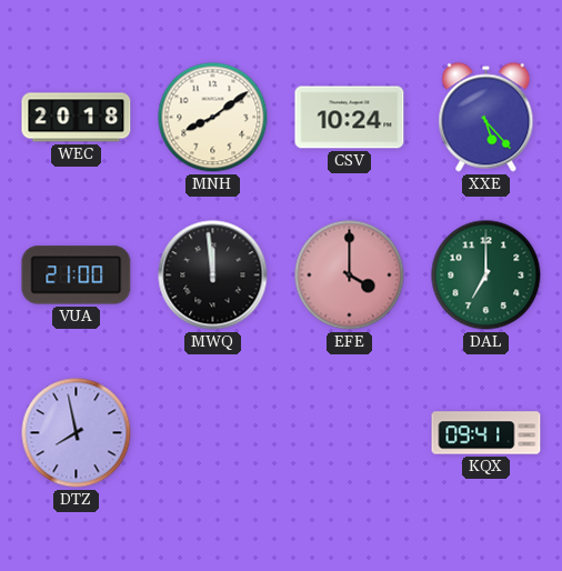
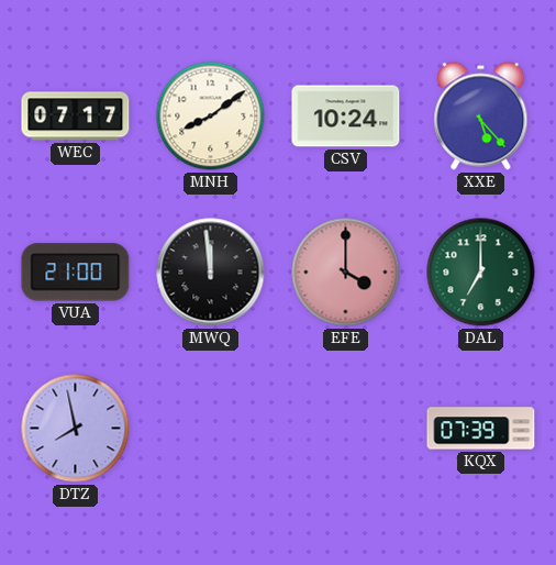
WEC: 20:18 -> 07:17
KQX: 09:41 -> 07:39
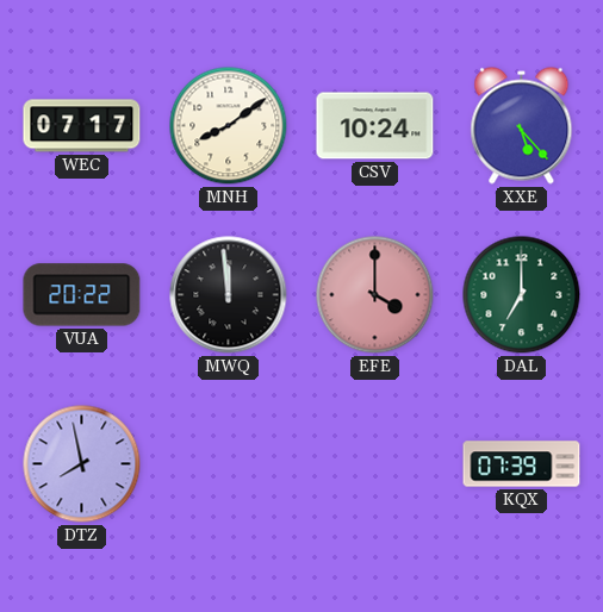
VUA: 21:00 -> 20:22
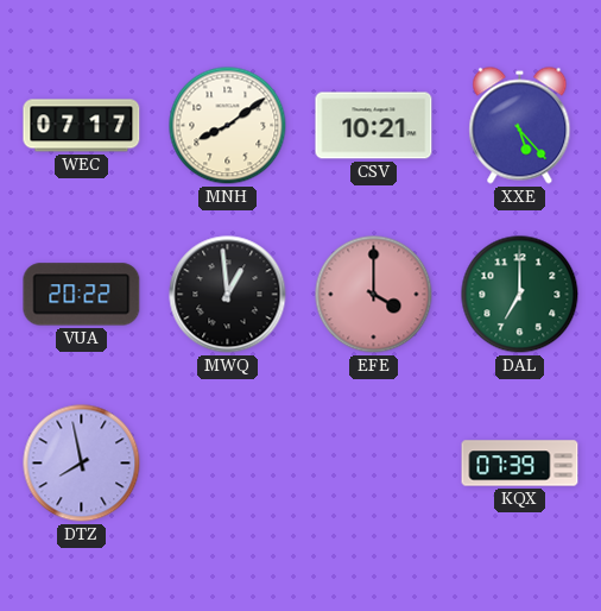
CSV: 10:24 -> 10:21
MWQ: 11:59 -> 12:59
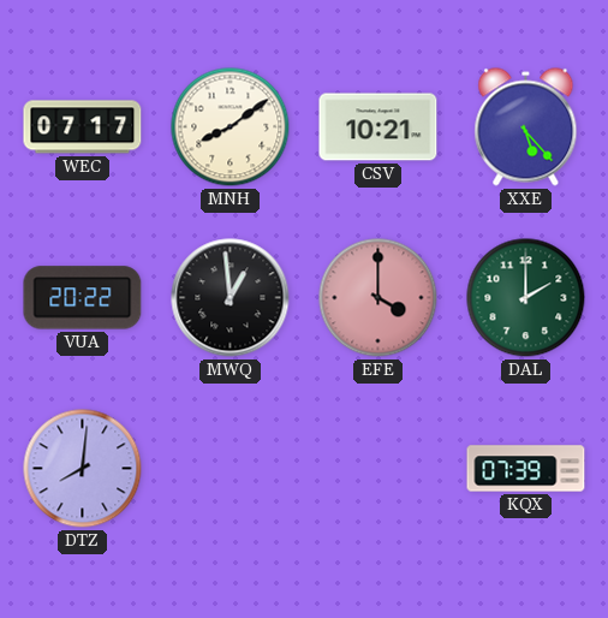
DAL: 7:00 -> 2:00
DTZ: 7:58 -> 8:01
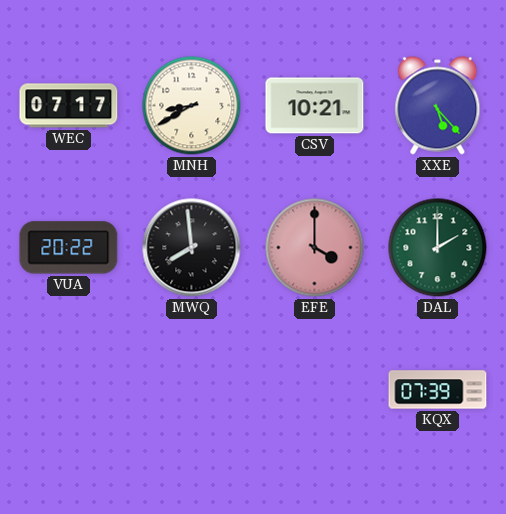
MNH: 8:09 -> 8:40
MWQ: 12:59 -> 7:59
DTZ: 8:01 -> none
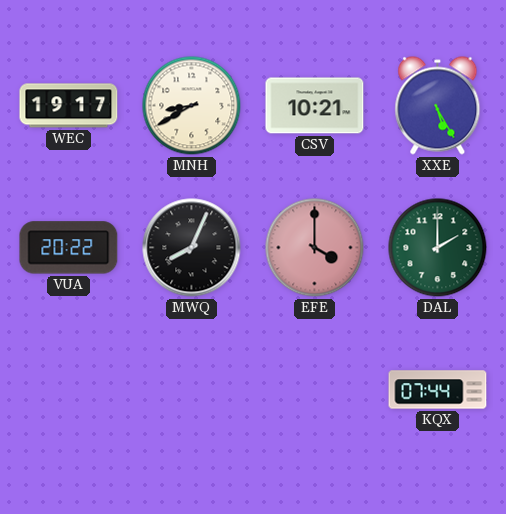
WEC: 07:17 -> 19:17
XXE: 5:23 -> 5:25
MWQ: 7:59 -> 8:04
KQX: 07:39 -> 07:44
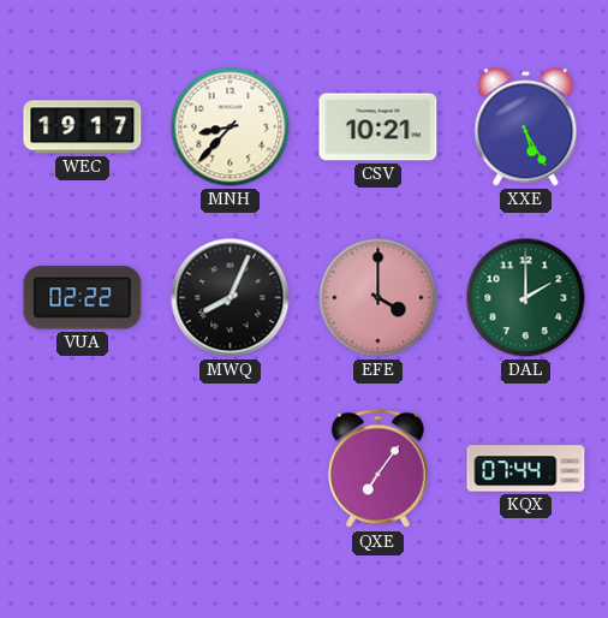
MNH: 8:40 -> 8:37
VUA: 20:22 -> 02:22
QXE: none -> 7:06
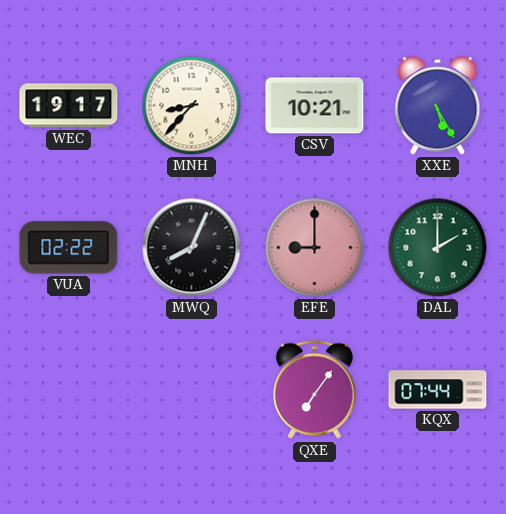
EFE: 4:00 -> 9:00
